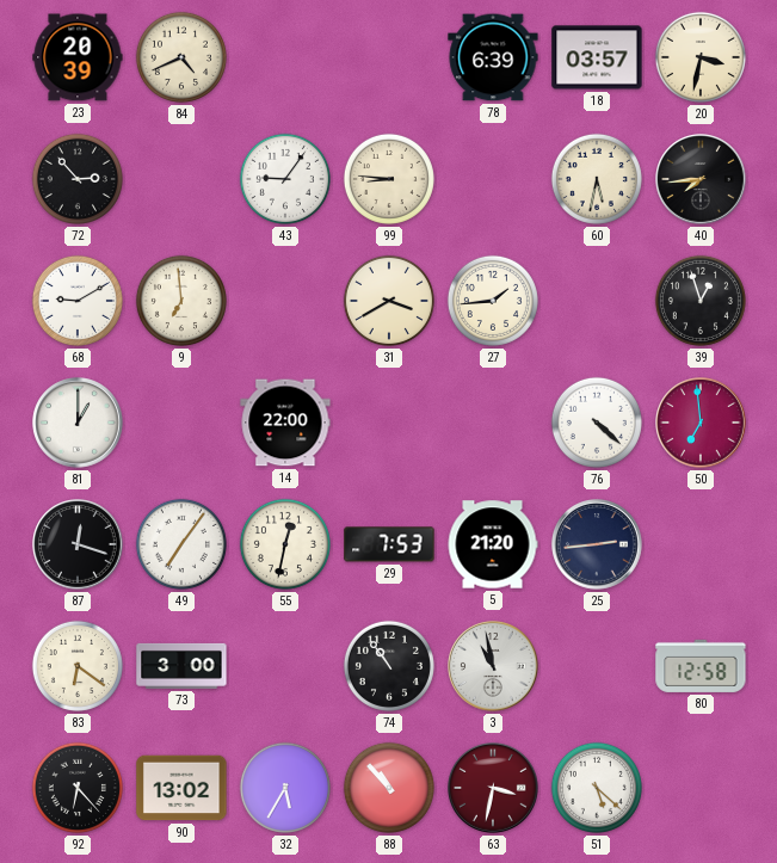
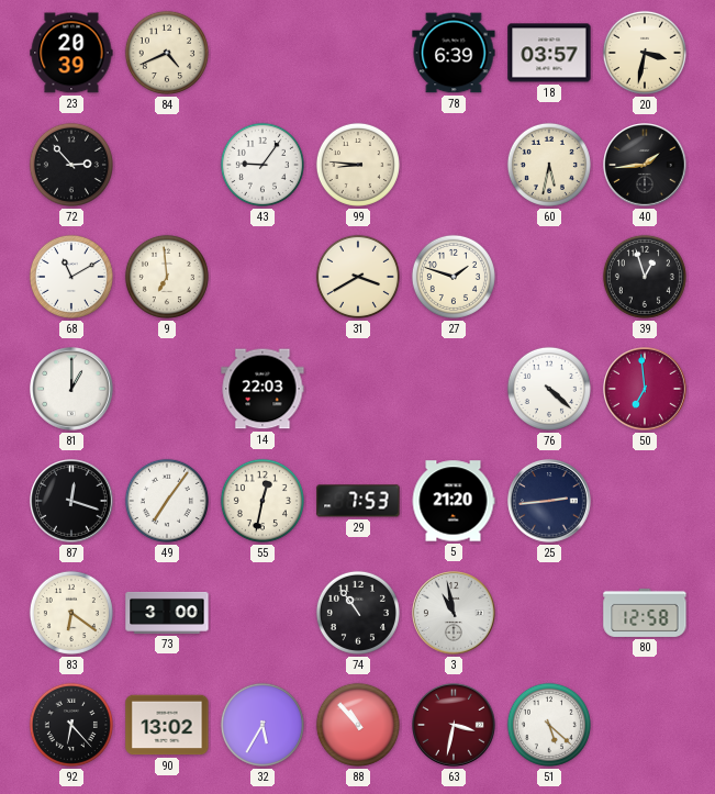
40: 7:44 -> 1:44
68: 9:10 -> 11:10
27: 1:44 -> 1:48
14: 22:00 -> 22:03
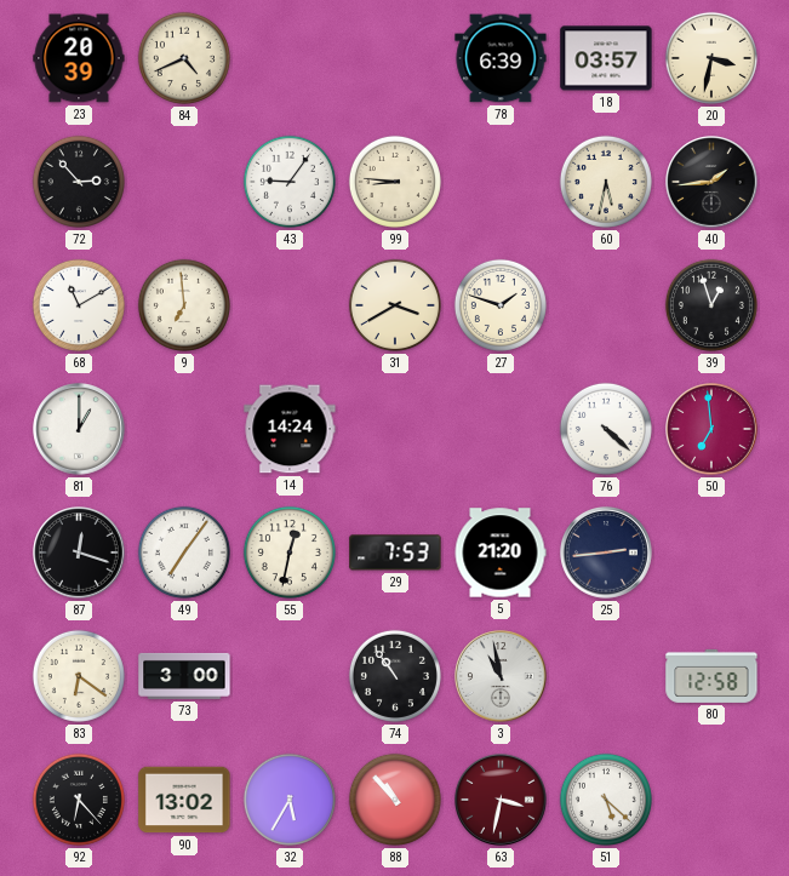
14: 22:03 -> 14:24
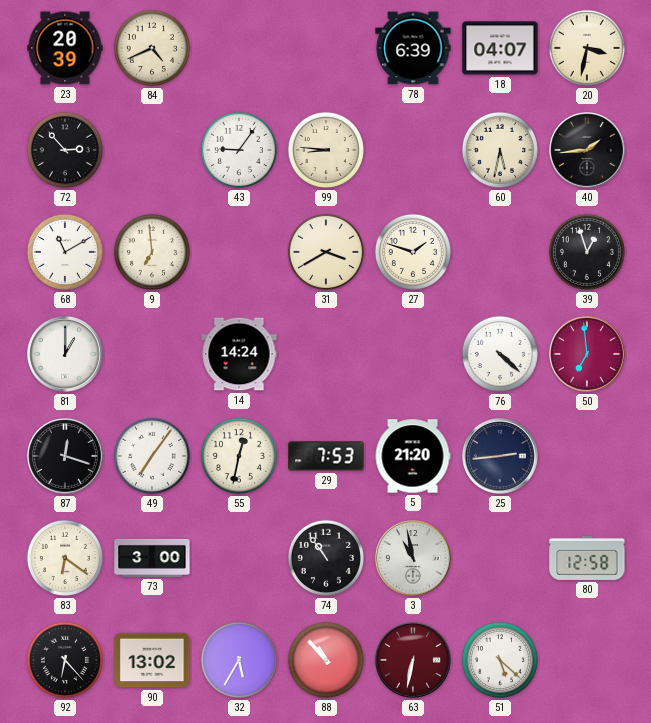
18: 03:57 -> 04:07
63: 3:32 -> 6:32
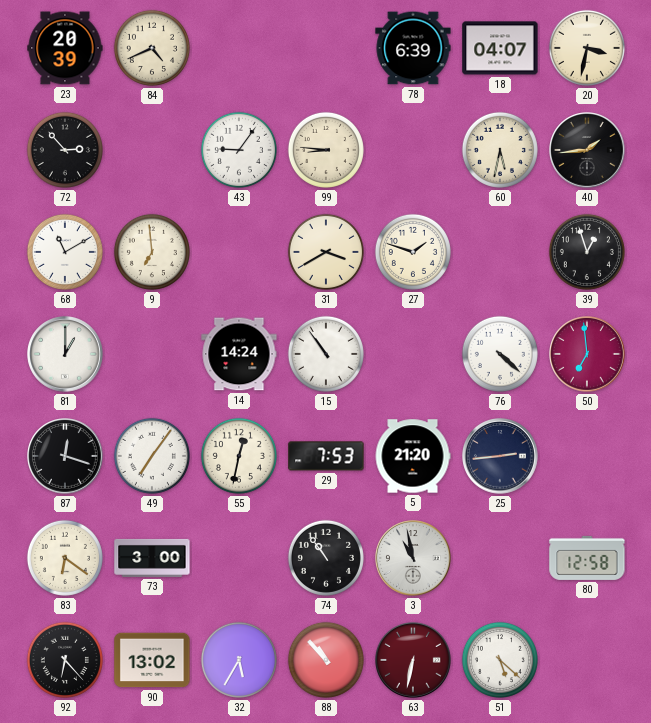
15: none -> 10:54
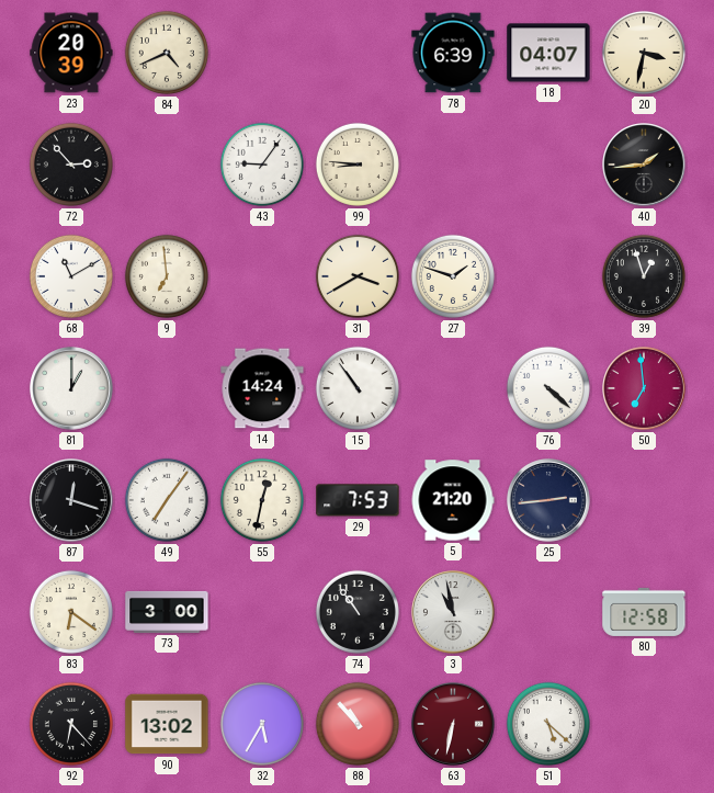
60: 5:32 -> none
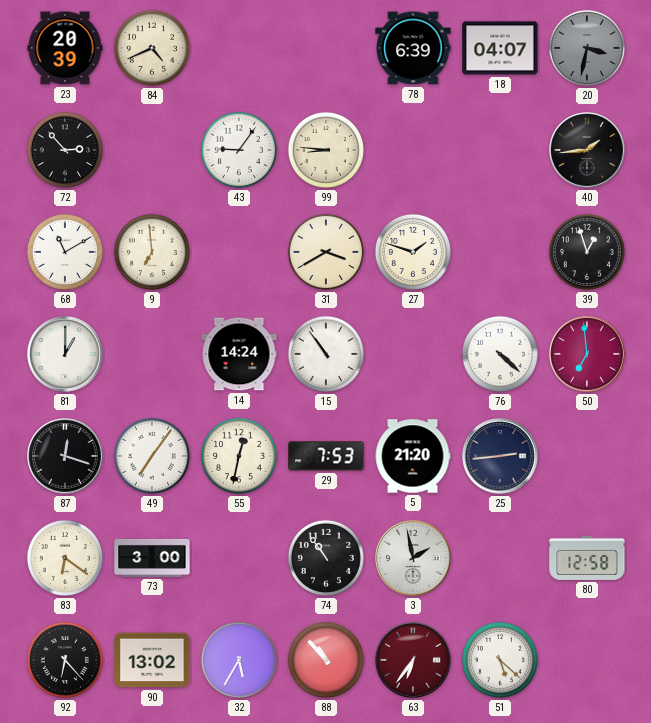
20 dial: cream -> grey
3: 10:58 -> 1:58
63: 6:32 -> 6:36
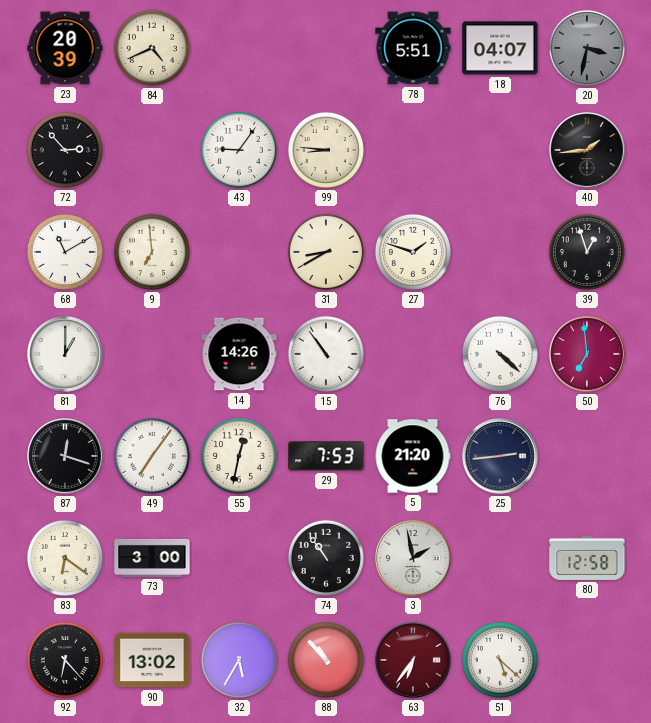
78: 6:39 -> 5:51
31: 3:40 -> 8:40
14: 14:24 -> 14:26
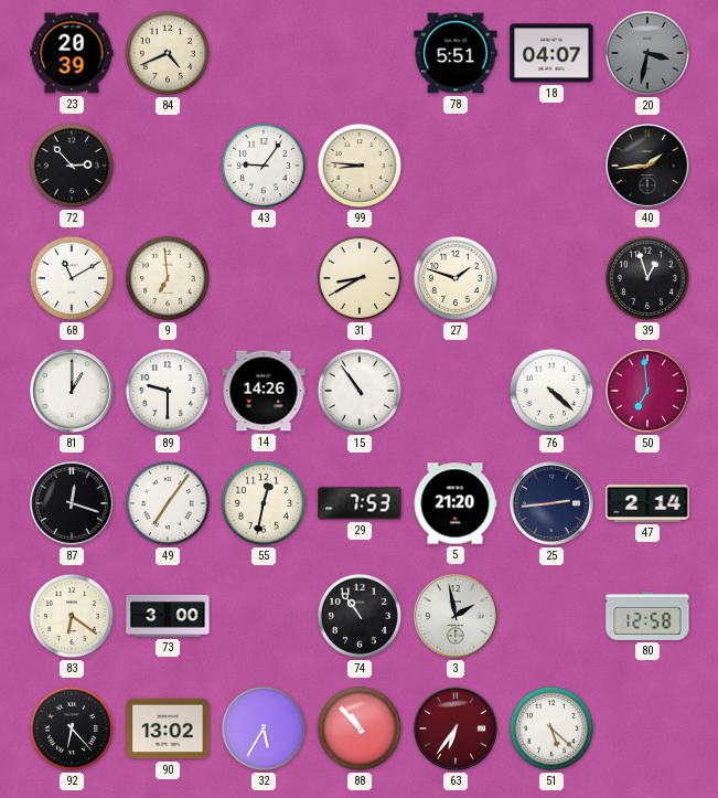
89: none -> 9:30
47: none -> 2:14
